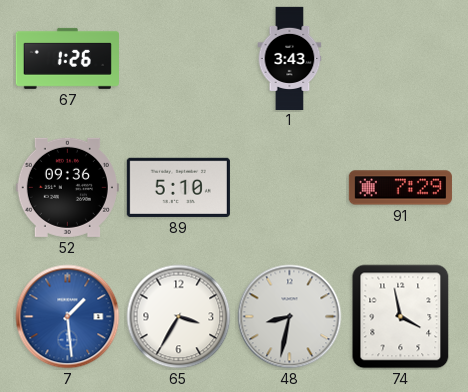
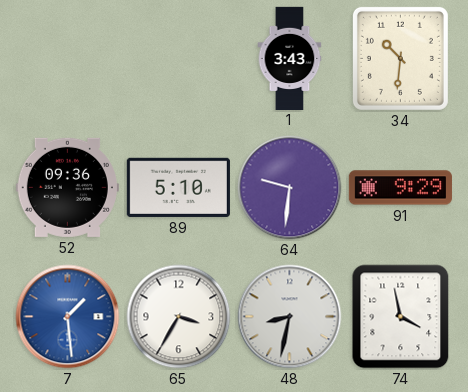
67: 1:26 -> none
34: none -> 10:31
64: none -> 9:31
91: 7:29 -> 9:29
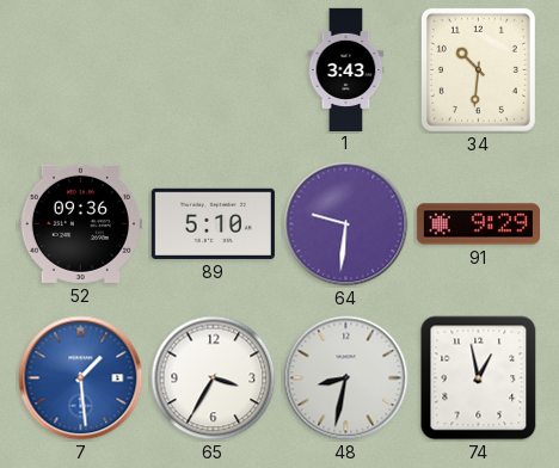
74: 3:58 -> 12:58
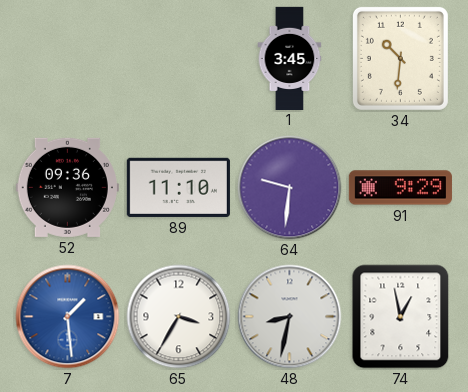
1: 3:43 -> 3:45
89: 5:10 -> 11:10
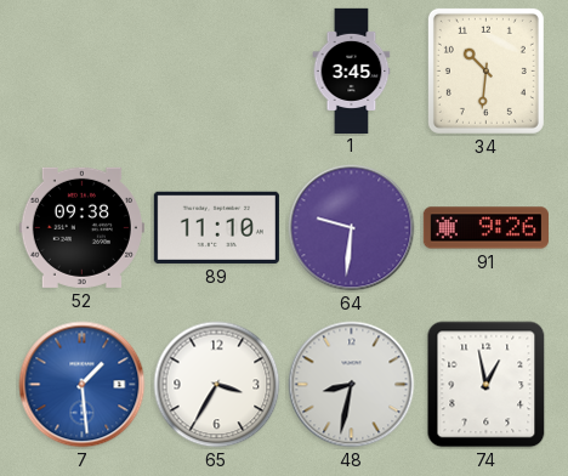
52: 09:36 -> 09:38
91: 9:29 -> 9:26
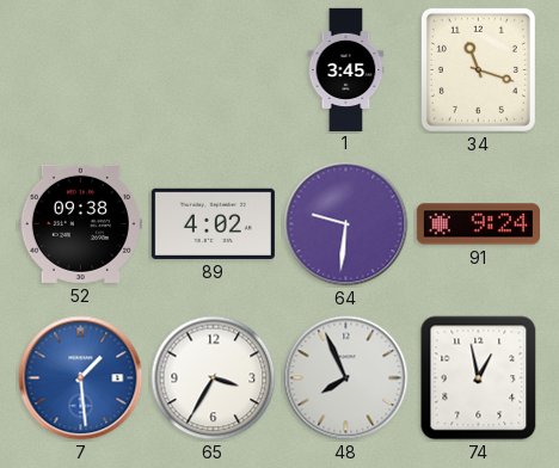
34: 10:31 -> 11:18
89: 11:10 -> 4:02
91: 9:26 -> 9:24
48: 8:32 -> 7:56
